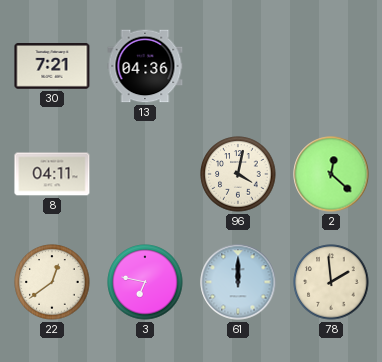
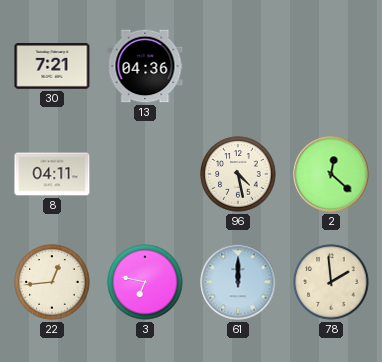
96: 4:02 -> 4:28
22: 12:39 -> 12:44
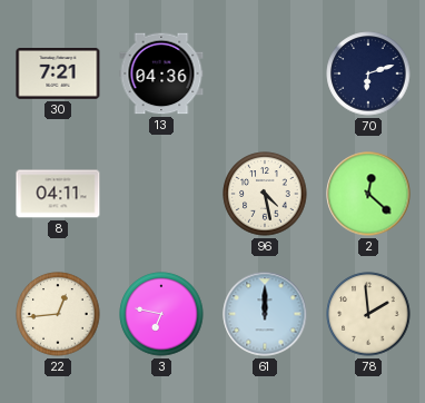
70: none -> 6:12
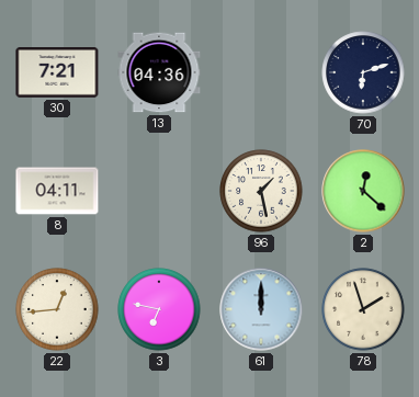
96: 4:28 -> 1:28
78: 1:59 -> 1:57
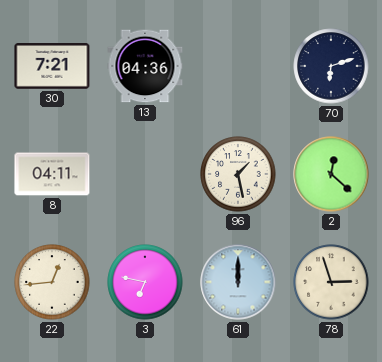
78: 1:57 -> 2:57
